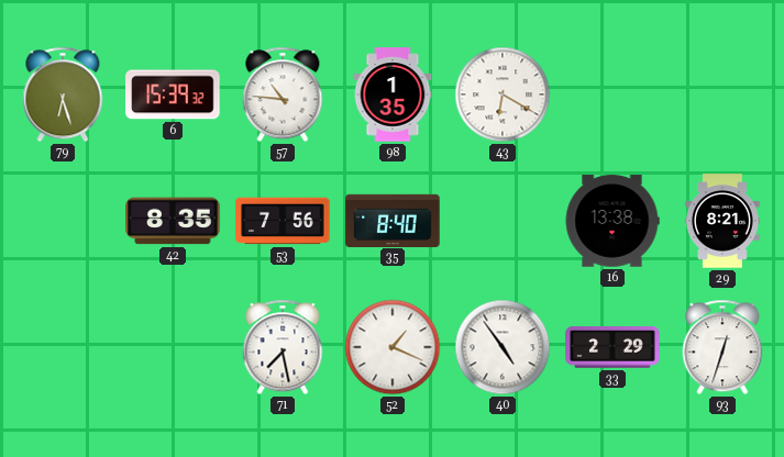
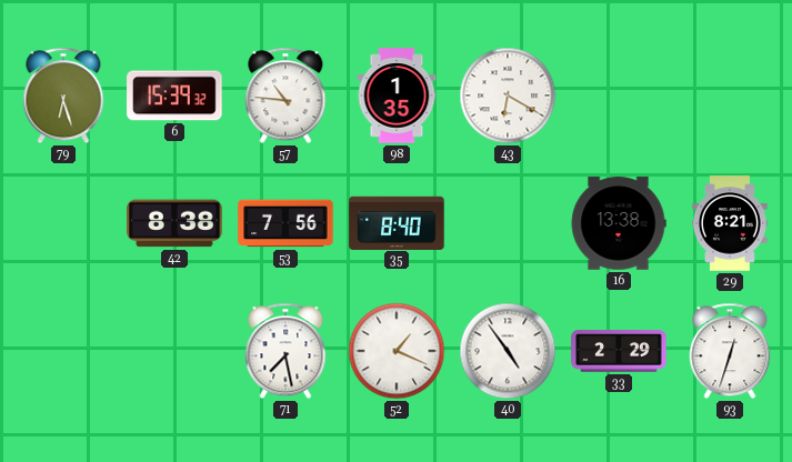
42: 8:35 -> 8:38
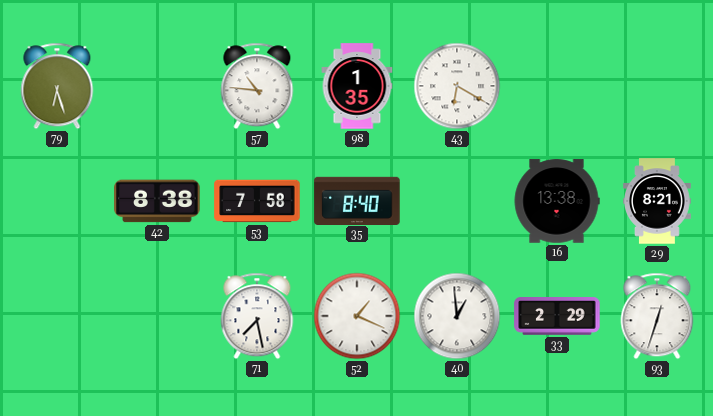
6: 15:39 -> none
53: 7:56 -> 7:58
40: 4:54 -> 12:59
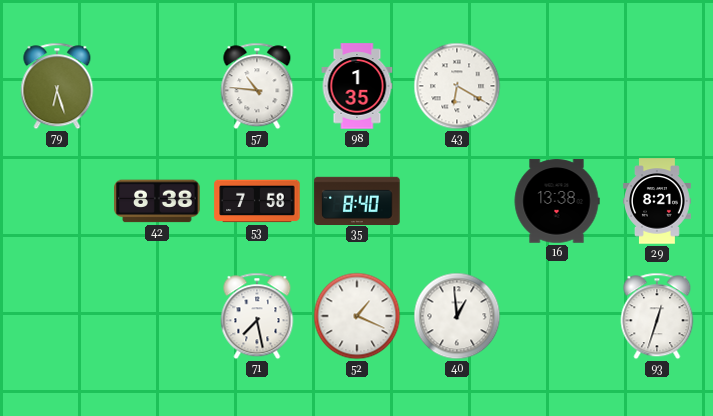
33: 2:29 -> none
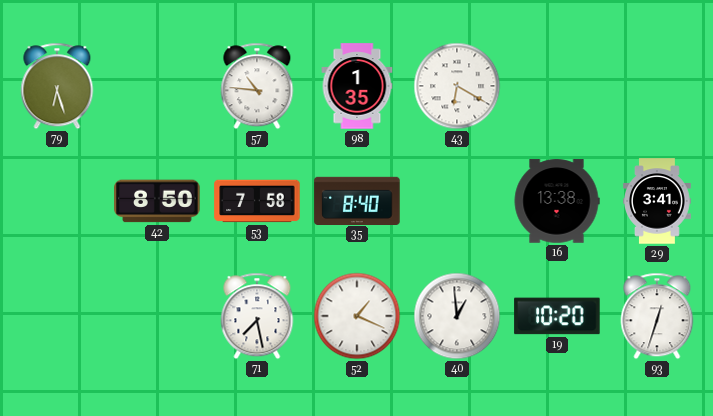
42: 8:38 -> 8:50
29: 8:21 -> 3:41
19: none -> 10:20
